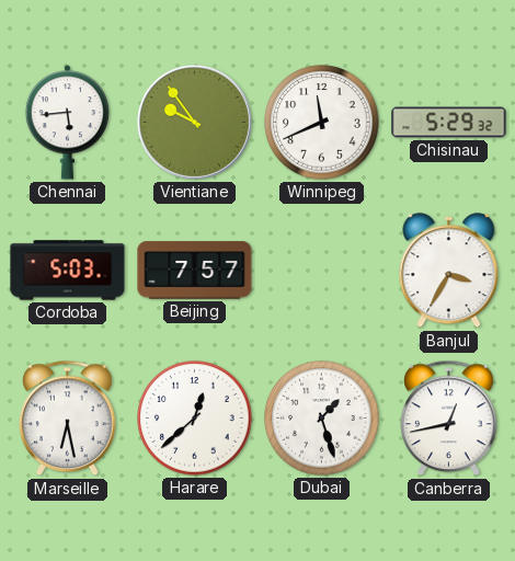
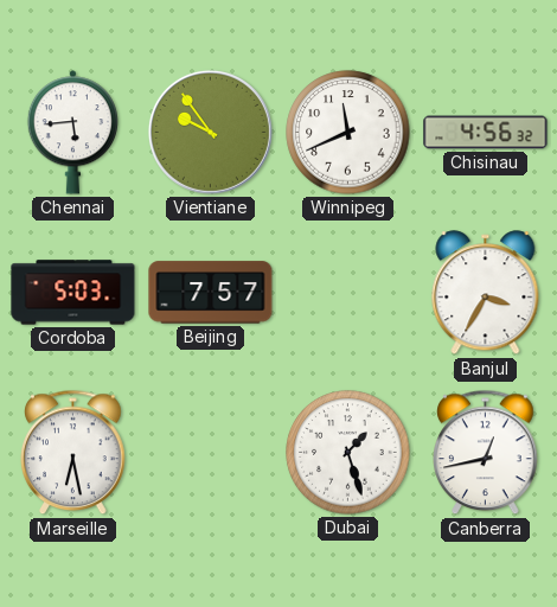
Chisinau: 5:29 -> 4:56
Harare: 12:38 -> none
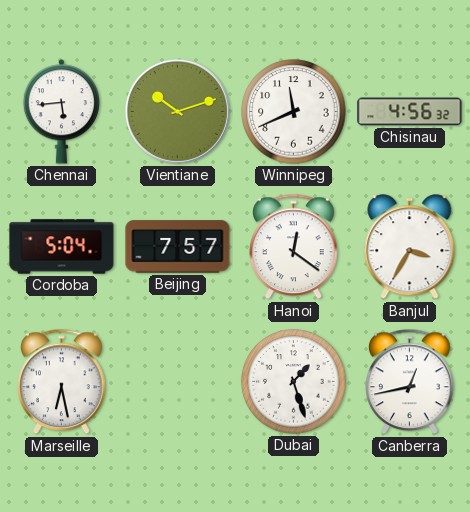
Vientiane: 9:54 -> 10:12
Cordoba: 5:03 -> 5:04
Hanoi: none -> 12:21
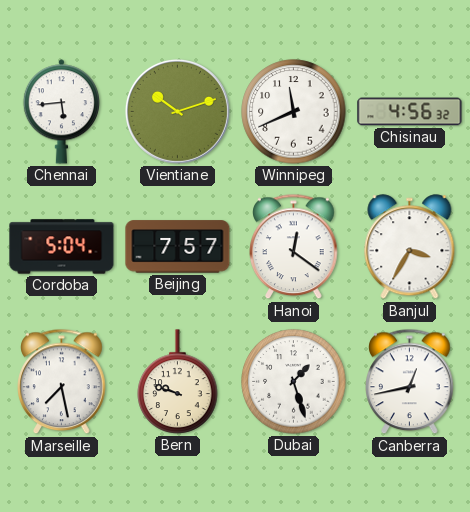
Marseille: 6:28 -> 7:28
Bern: none -> 9:48
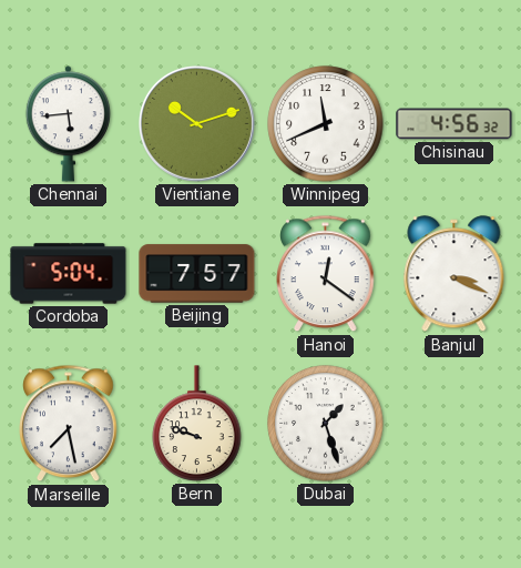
Banjul: 3:35 -> 3:19
Canberra: 12:43 -> none
